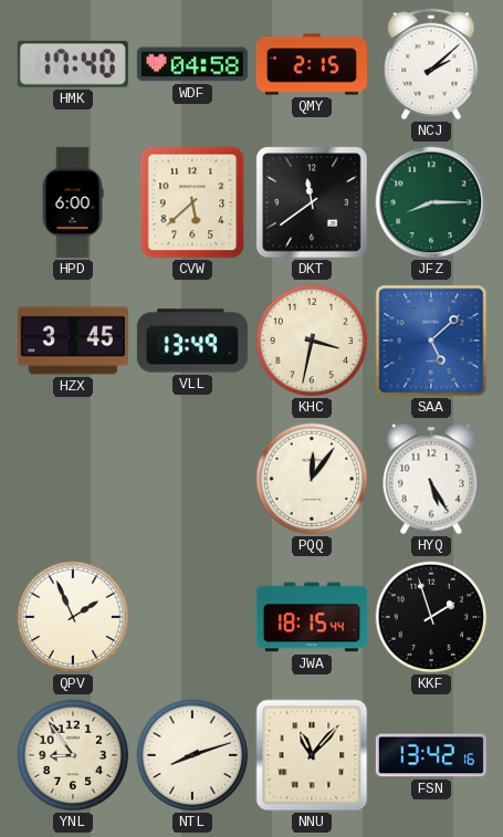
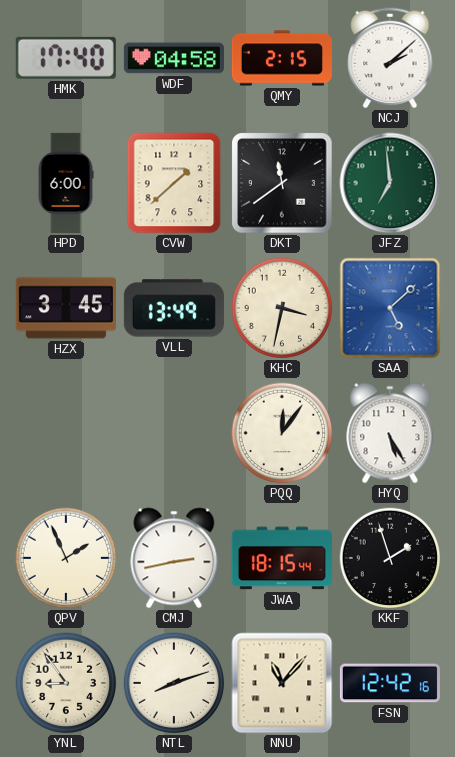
CVW: 5:38 -> 1:38
JFZ: 8:15 -> 6:59
CMJ: none -> 2:43
FSN: 13:42 -> 12:42
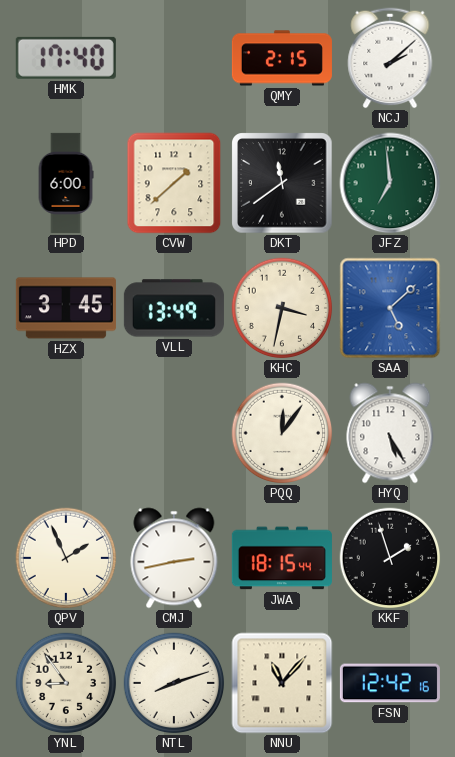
WDF: 04:58 -> none
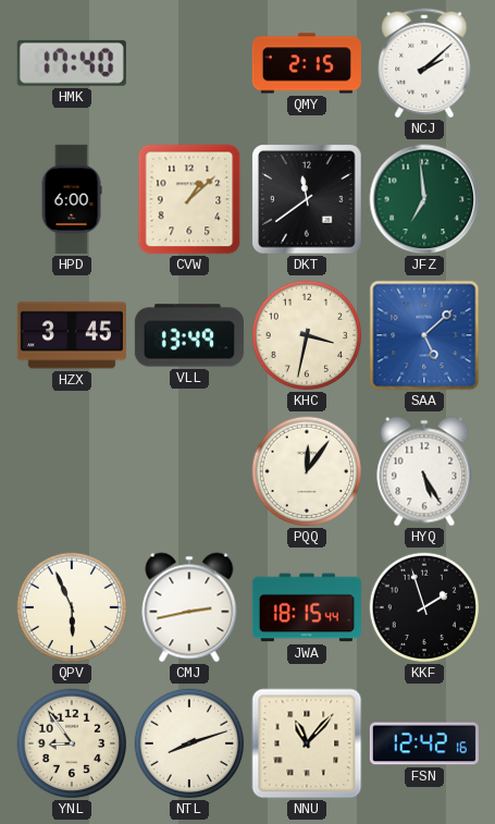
CVW: 1:38 -> 1:08
QPV: 1:56 -> 5:56
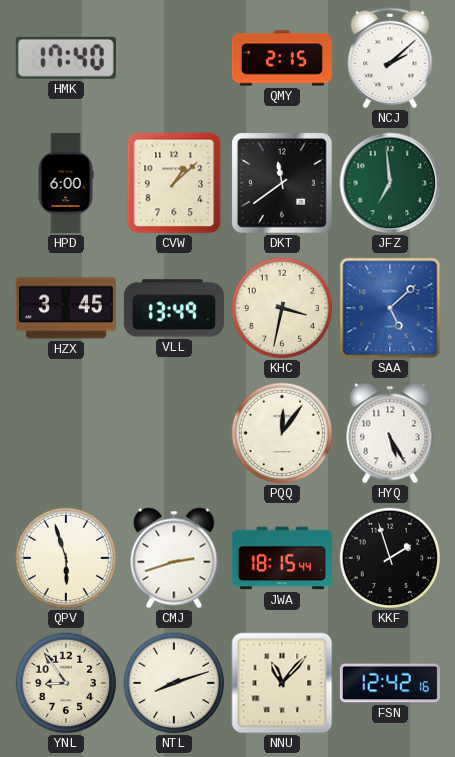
QPV: 5:56 -> 5:57
CMJ: 2:43 -> 2:42
